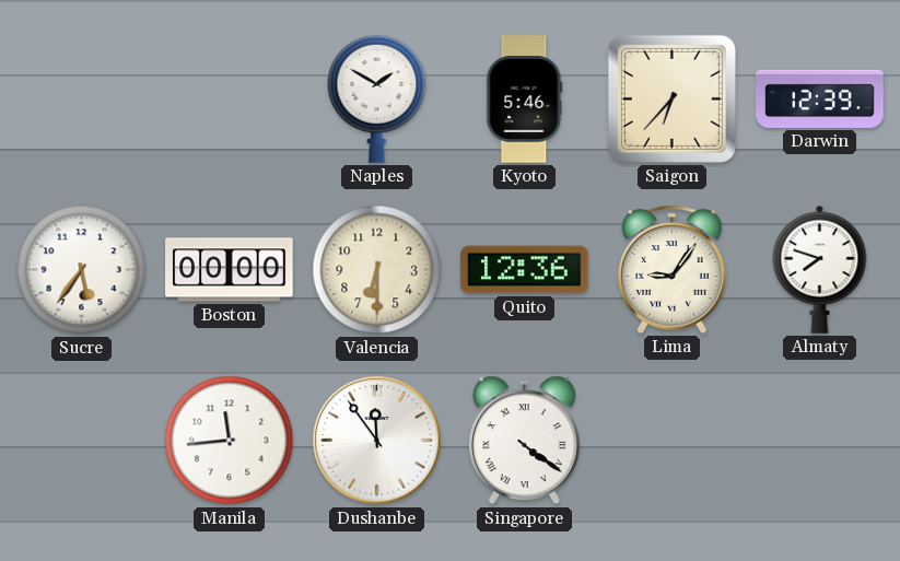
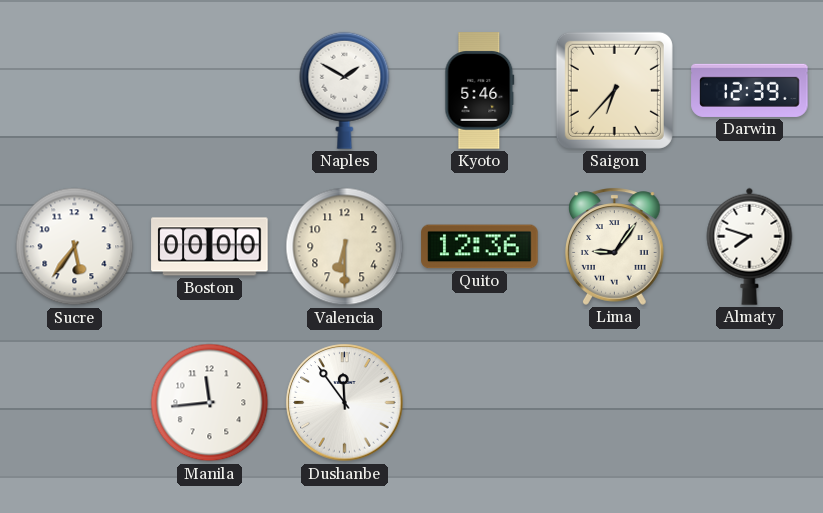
Singapore: 4:21 -> none
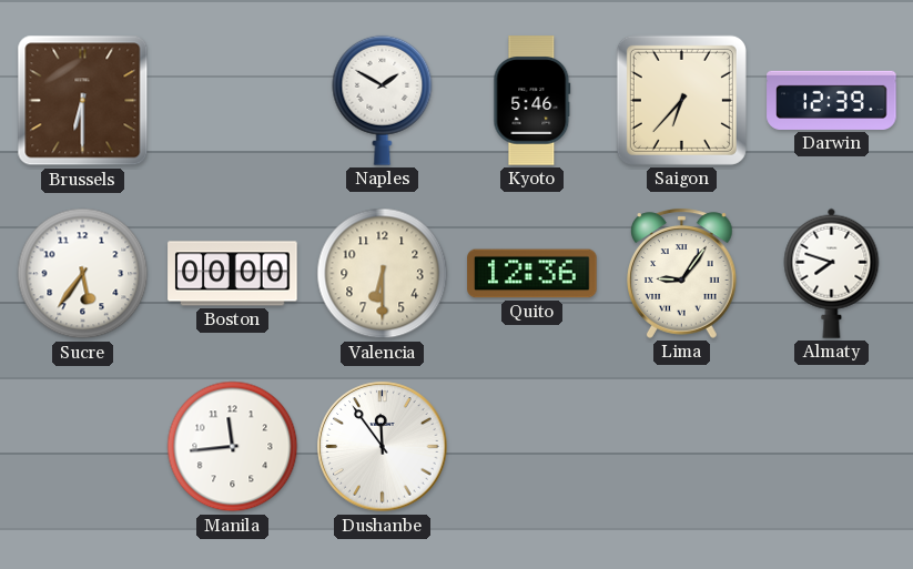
Brussels: none -> 6:30
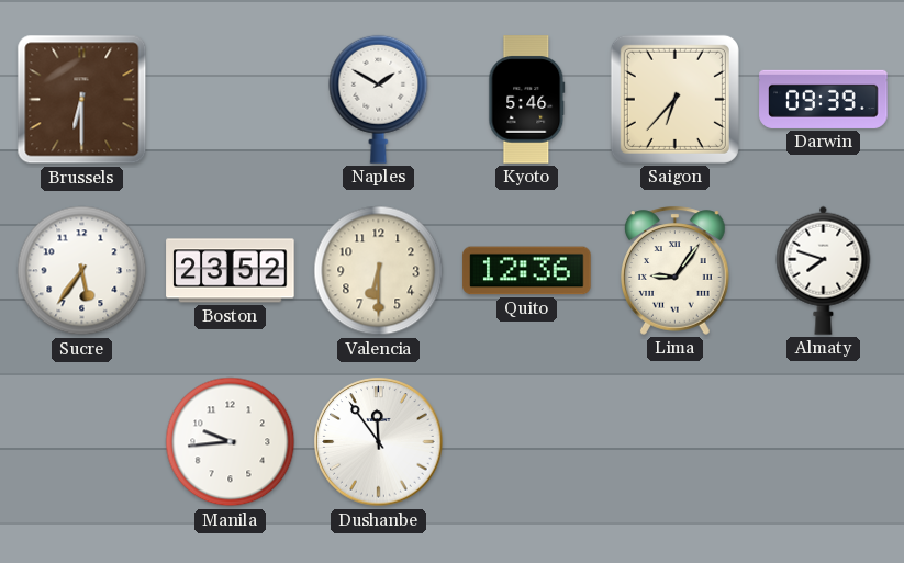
Darwin: 12:39 -> 09:39
Boston: 00:00 -> 23:52
Manila: 11:44 -> 9:44
